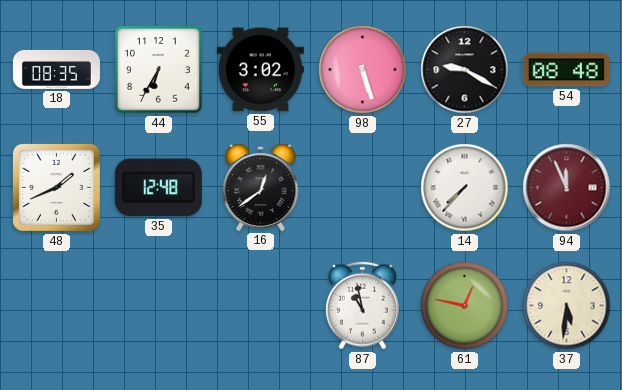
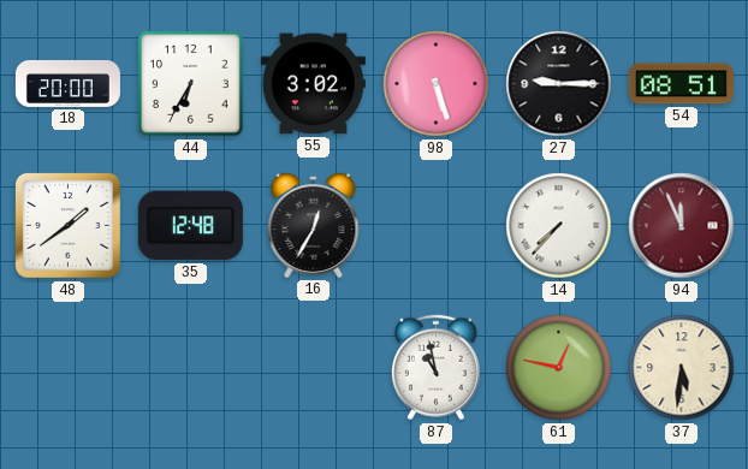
18: 08:35 -> 20:00
27: 9:20 -> 9:15
54: 08:48 -> 08:51
48: 1:41 -> 1:39
16: 12:39 -> 12:35
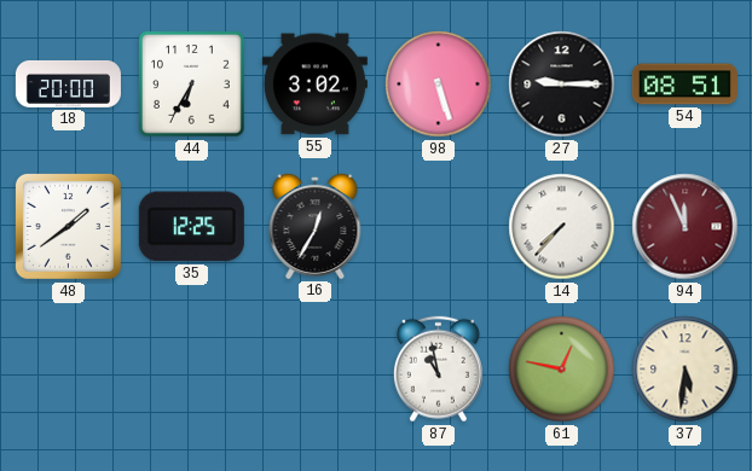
35: 12:48 -> 12:25
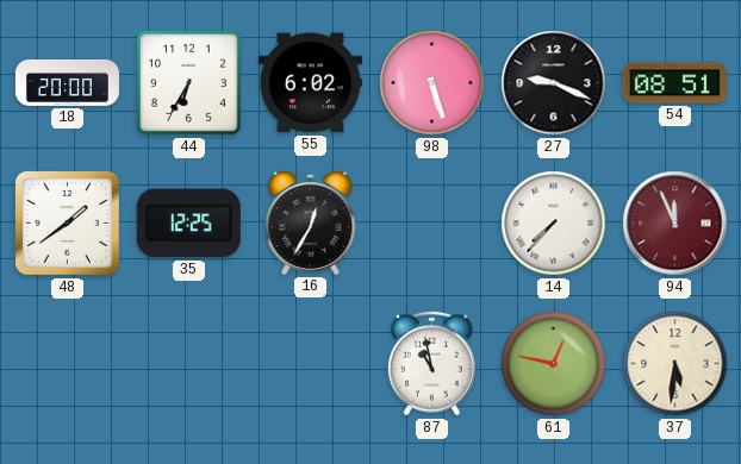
55: 3:02 -> 6:02
27: 9:15 -> 9:19
